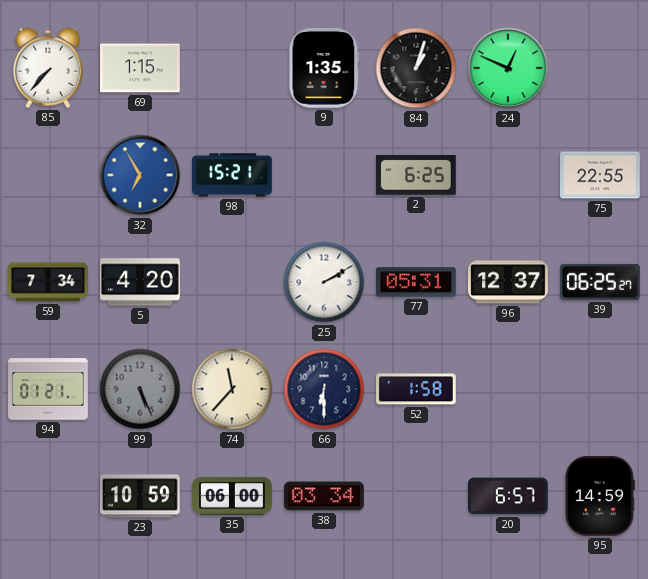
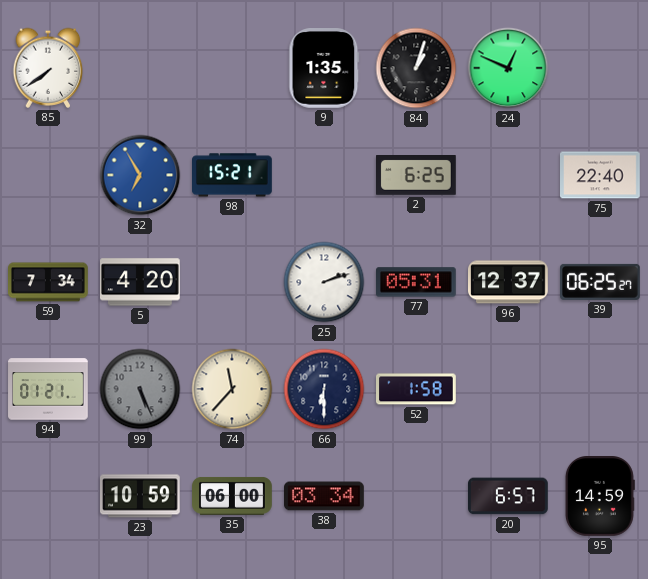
85: 7:37 -> 7:39
69: 1:15 -> none
75: 22:55 -> 22:40
25: 2:10 -> 2:12
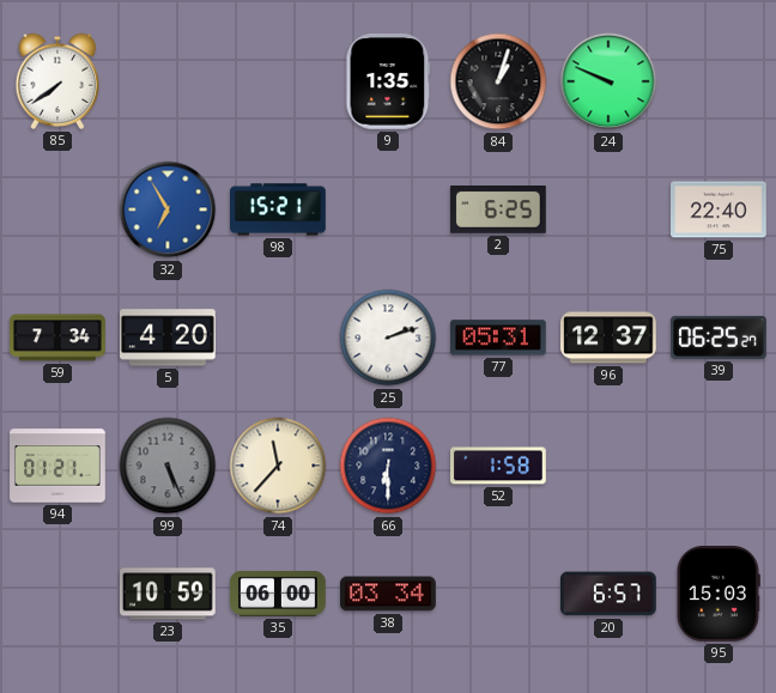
24: 12:49 -> 9:49
95: 14:59 -> 15:03
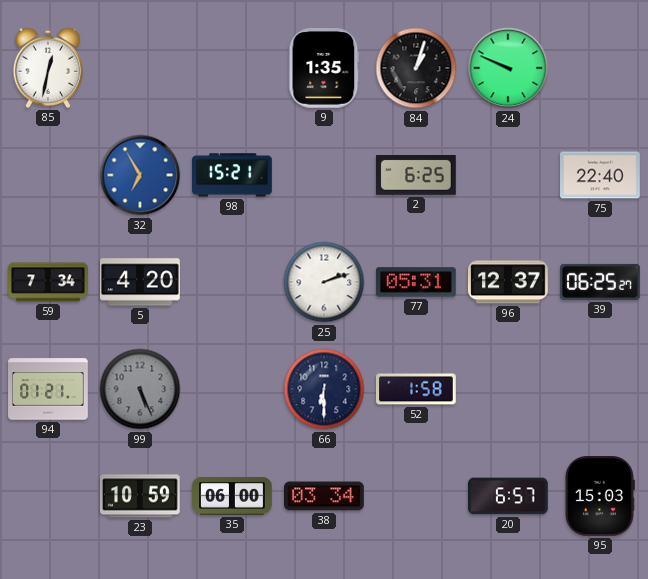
85: 7:39 -> 12:32
74: 11:37 -> none
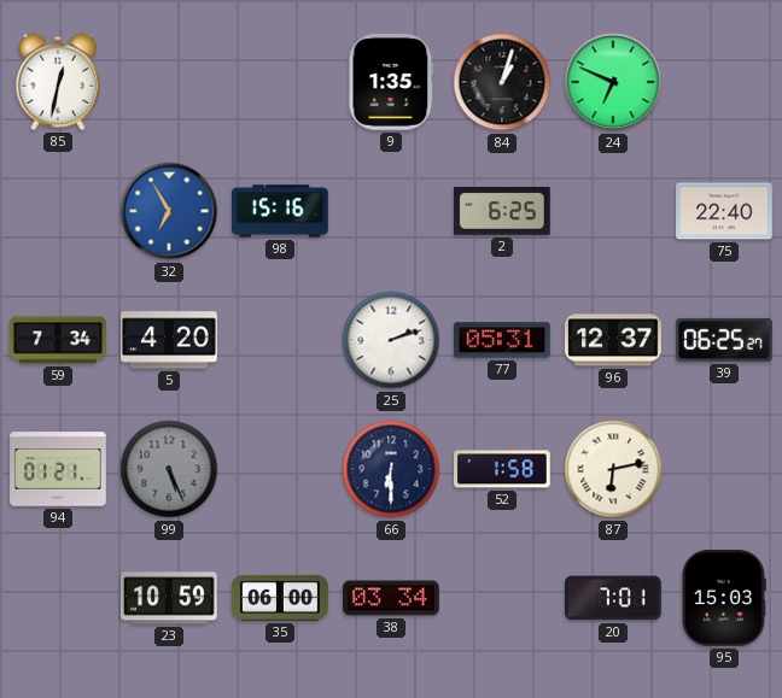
24: 9:49 -> 6:49
98: 15:21 -> 15:16
87: none -> 6:13
20: 6:57 -> 7:01
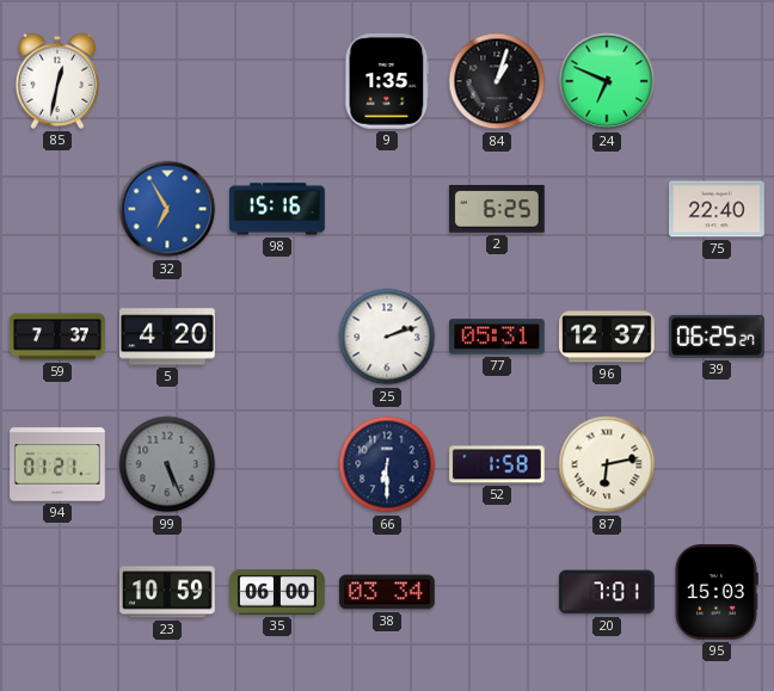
59: 7:34 -> 7:37
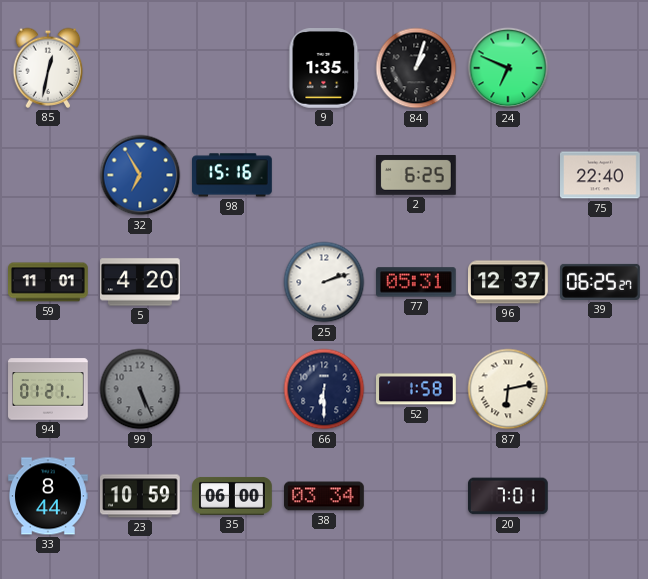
59: 7:37 -> 11:01
33: none -> 8:44
95: 15:03 -> none
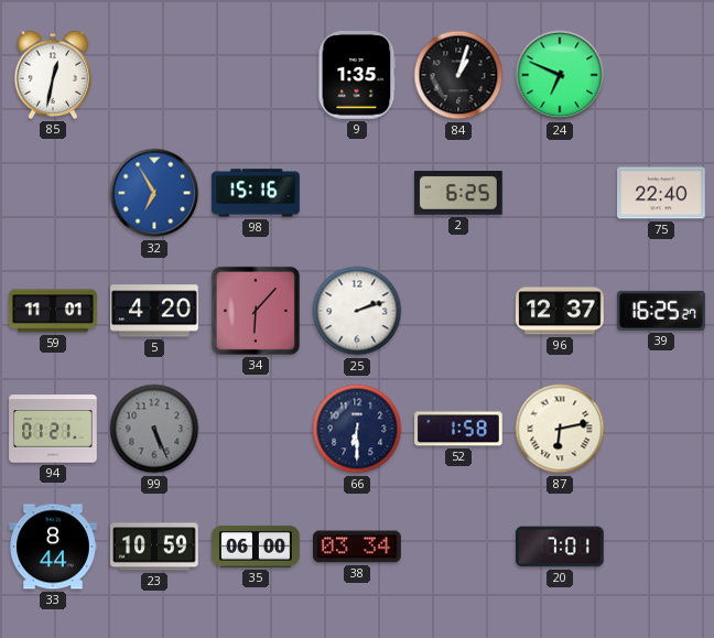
34: none -> 6:07
77: 05:31 -> none
39: 06:25 -> 16:25
